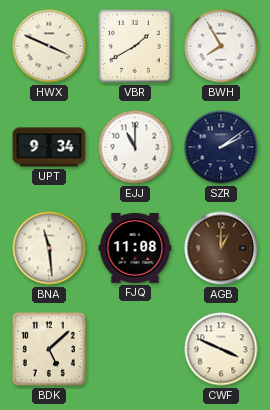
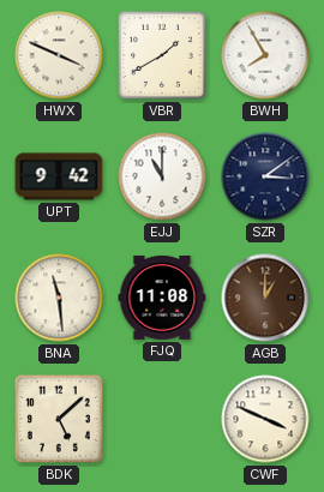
UPT: 9:34 -> 9:42
SZR: 2:09 -> 3:09
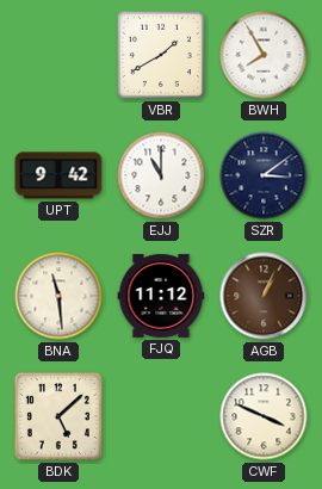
HWX: 3:49 -> none
FJQ: 11:08 -> 11:12
AGB: 1:00 -> 1:04
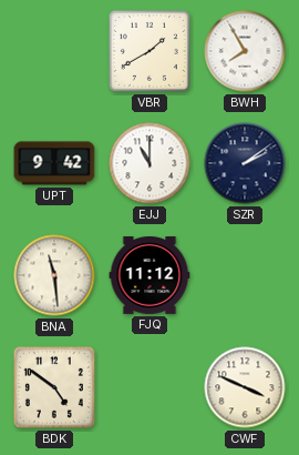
SZR: 3:09 -> 2:09
AGB: 1:04 -> none
BDK: 5:08 -> 4:51
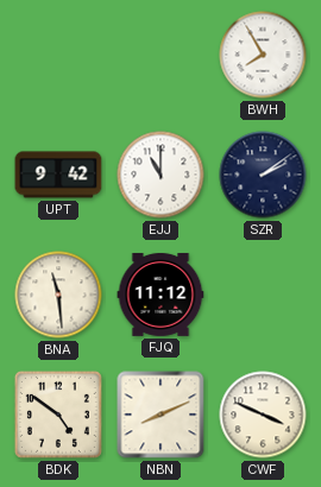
VBR: 1:40 -> none
NBN: none -> 8:11
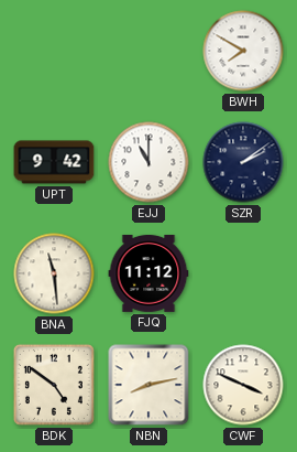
BWH: 7:55 -> 7:50
NBN: 8:11 -> 8:13
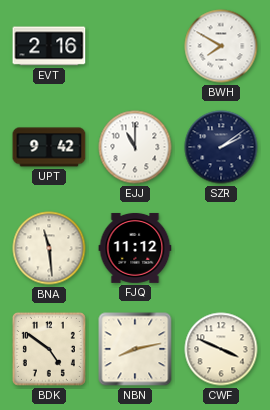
EVT: none -> 2:16
